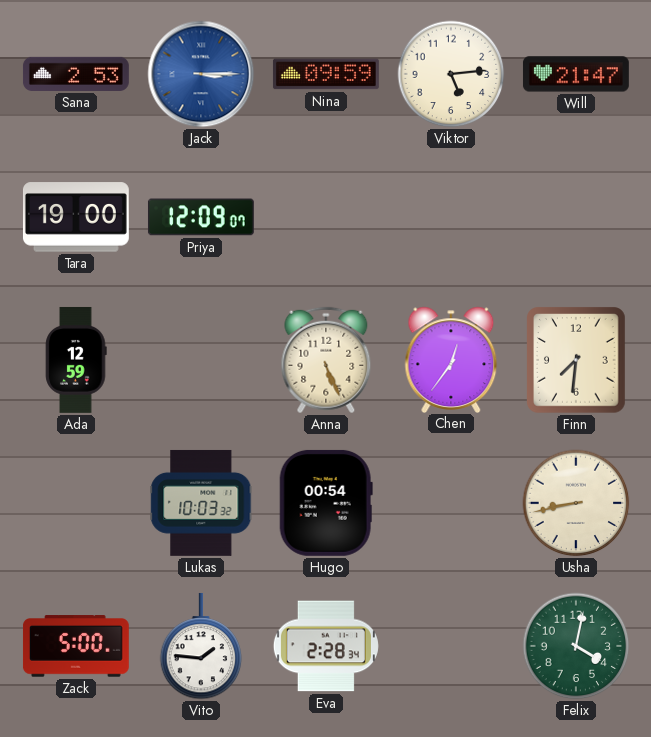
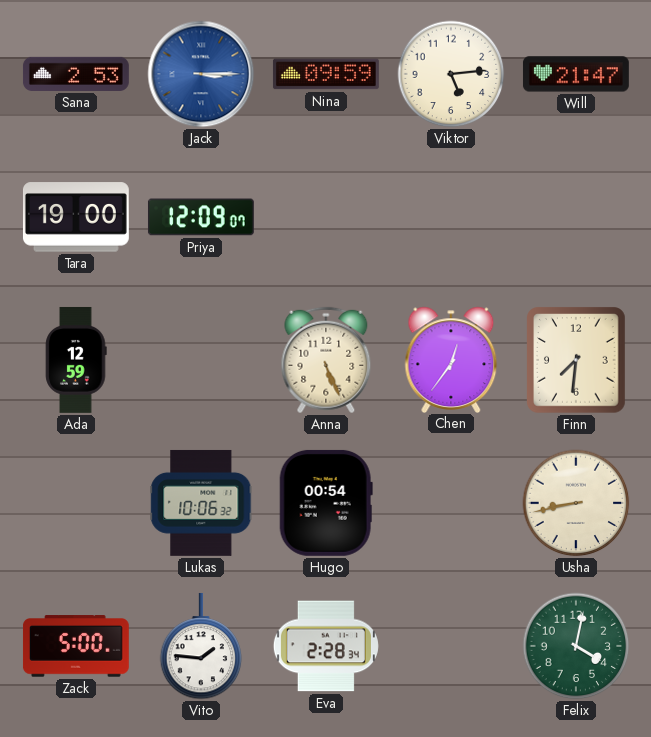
Lukas: 10:03 -> 10:06
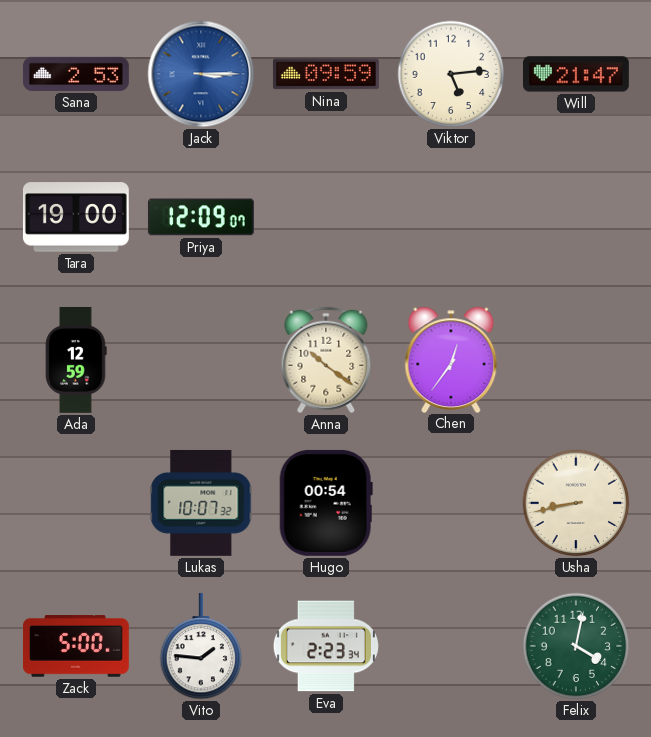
Anna: 5:26 -> 10:21
Finn: 7:31 -> none
Lukas: 10:06 -> 10:07
Eva: 2:28 -> 2:23
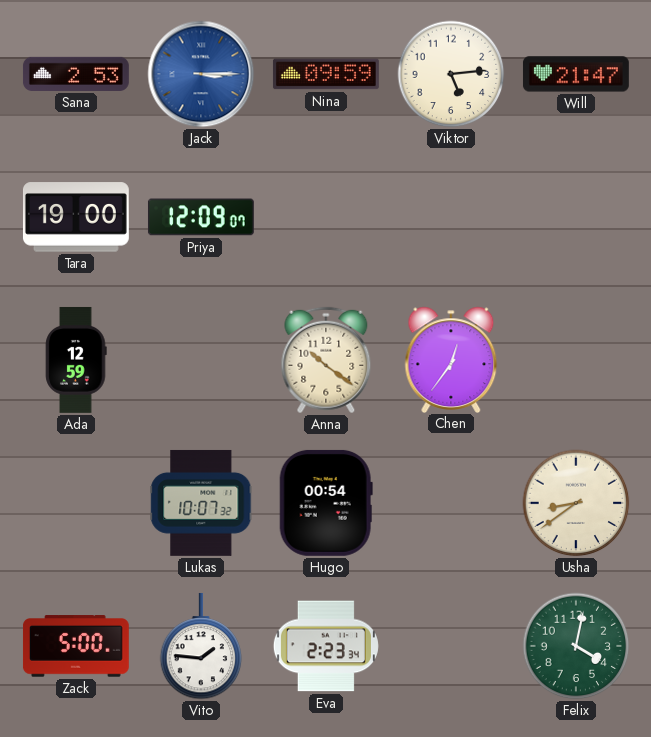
Usha: 8:43 -> 8:39
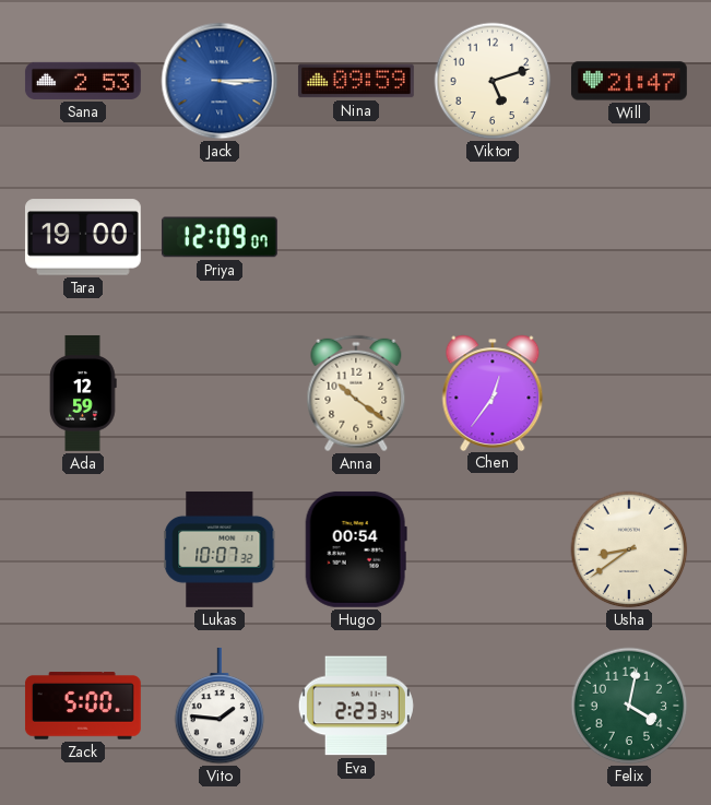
Viktor: 5:14 -> 5:12
